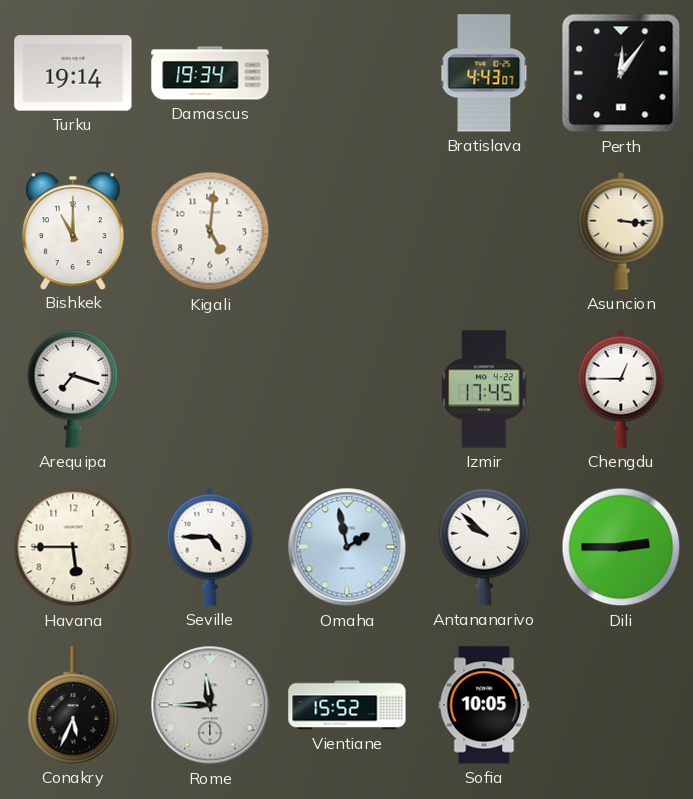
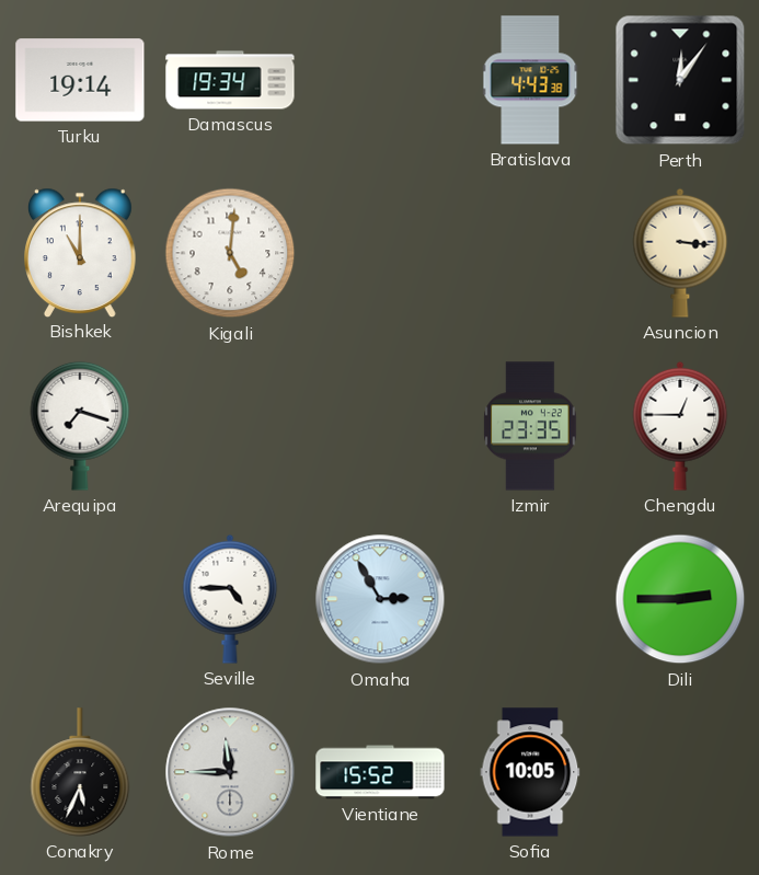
Bratislava: 4:43:07 -> 4:43:38
Izmir: 17:45 -> 23:35
Havana: 5:45 -> none
Omaha: 1:58 -> 2:55
Antananarivo: 9:52 -> none
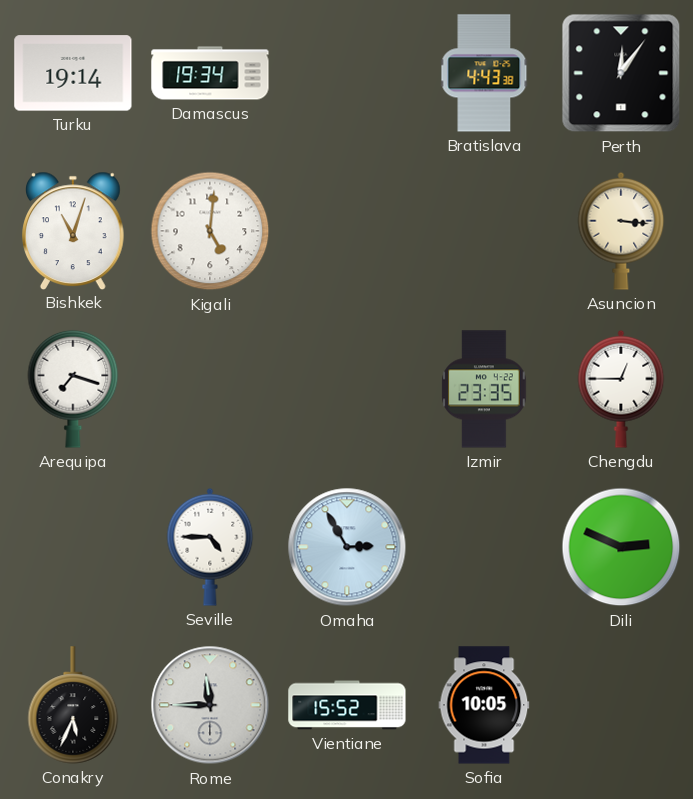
Bishkek: 11:00 -> 11:03
Dili: 2:45 -> 2:49
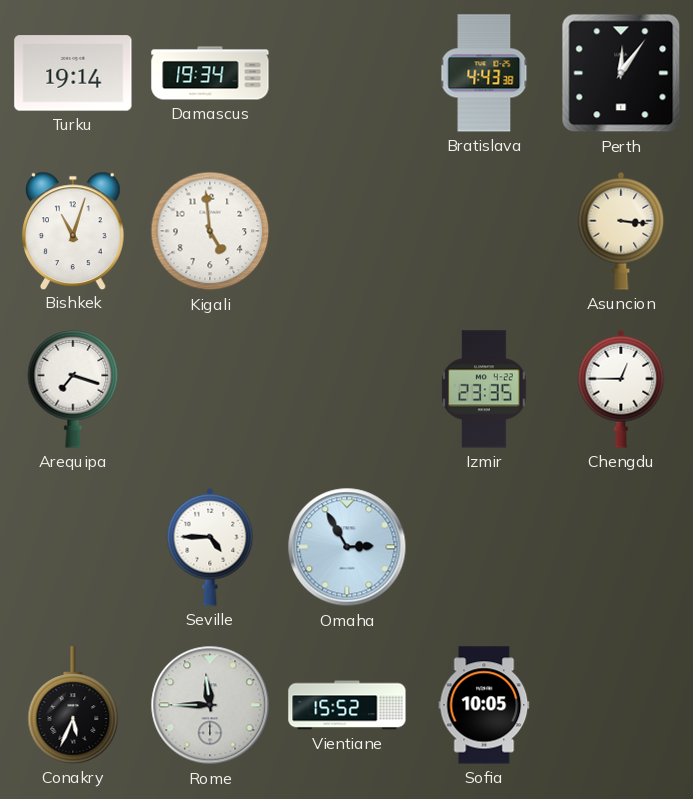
Kigali: 5:01 -> 4:59
Dili: 2:49 -> none
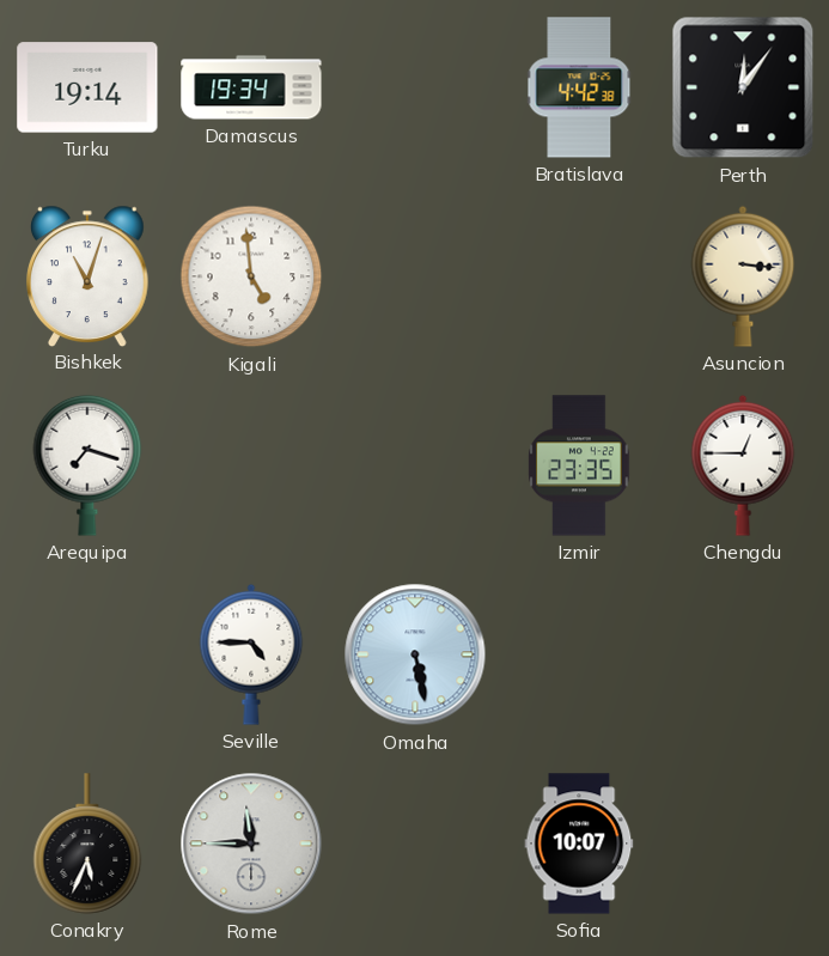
Bratislava: 4:43 -> 4:42
Omaha: 2:55 -> 5:28
Vientiane: 15:52 -> none
Sofia: 10:05 -> 10:07
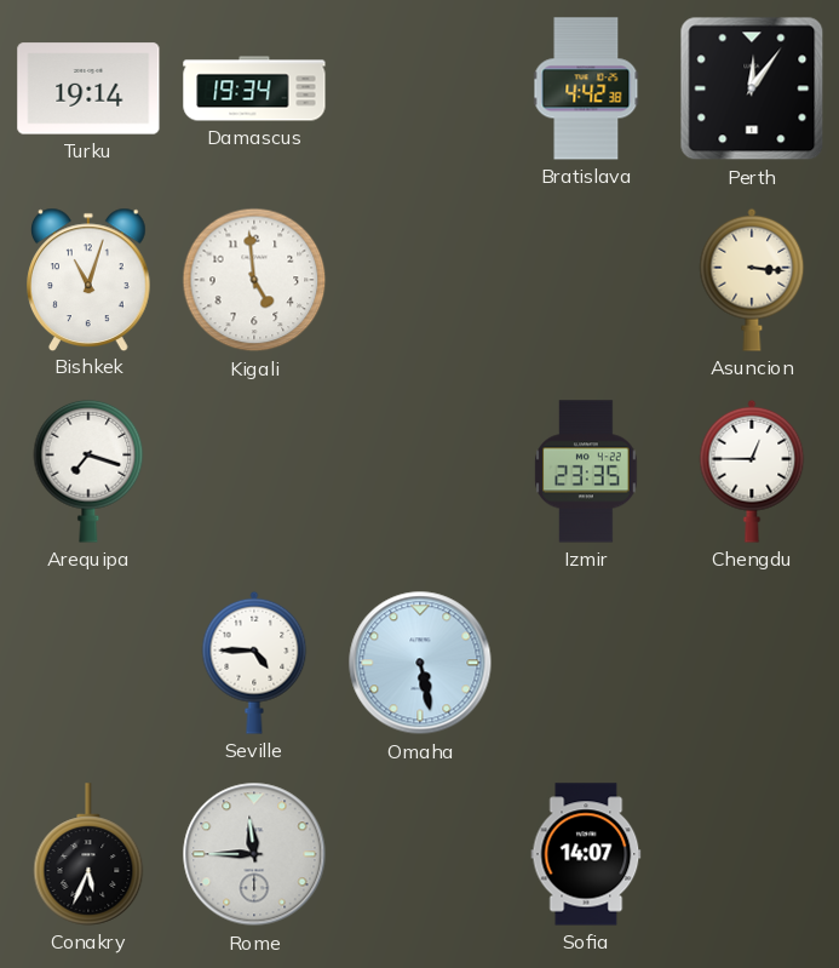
Sofia: 10:07 -> 14:07
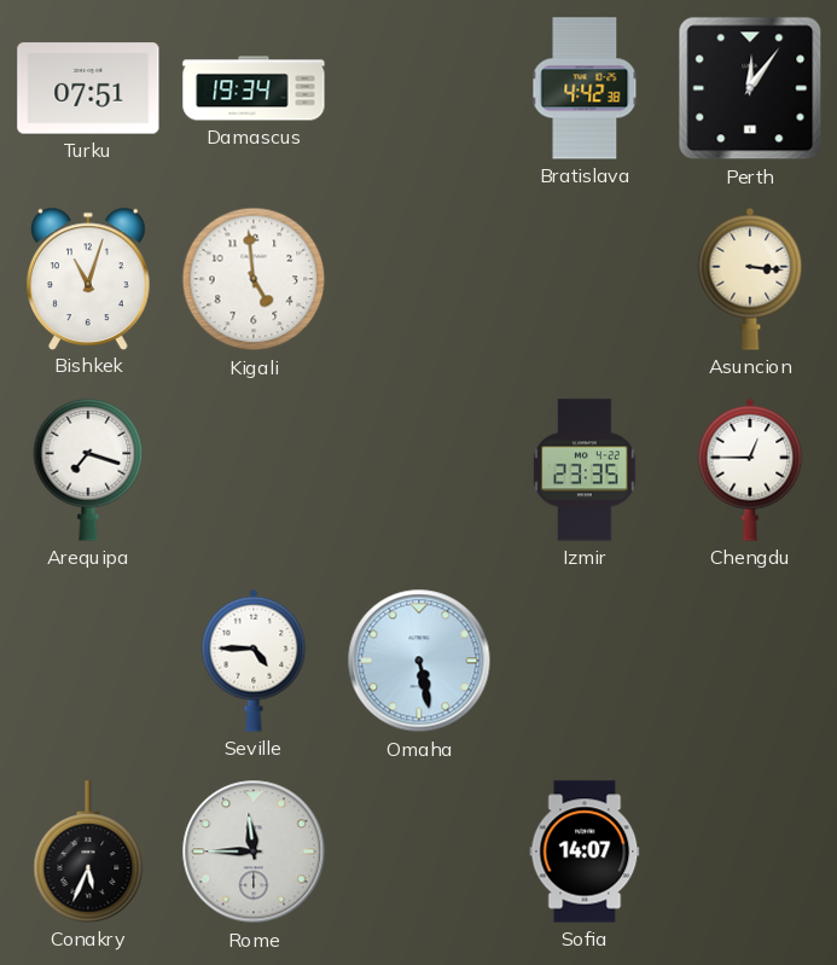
Turku: 19:14 -> 07:51
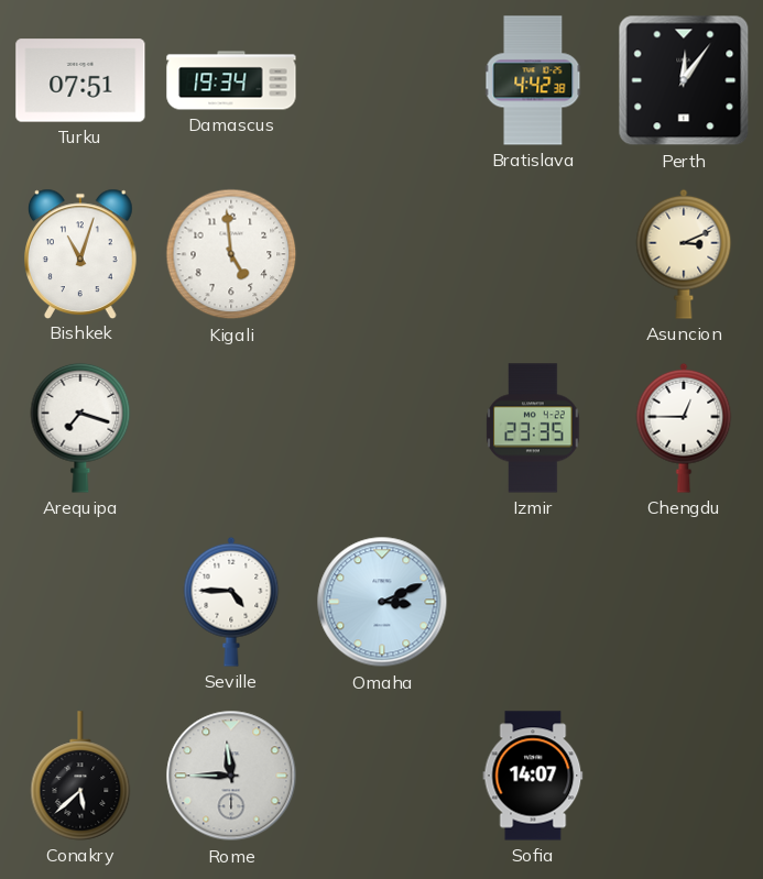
Asuncion: 3:16 -> 3:11
Omaha: 5:28 -> 3:11
Conakry: 5:34 -> 5:38
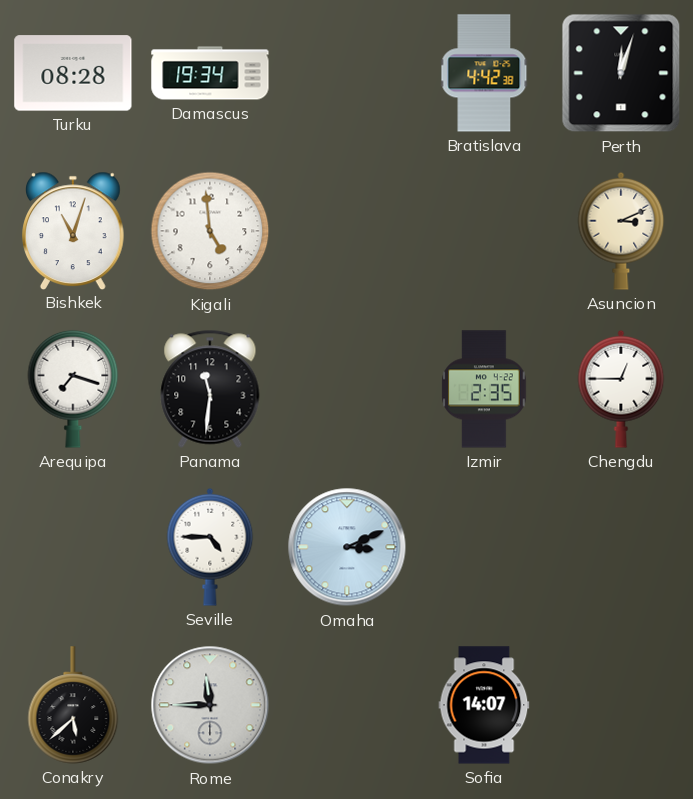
Turku: 07:51 -> 08:28
Perth: 12:06 -> 12:03
Panama: none -> 11:31
Izmir: 23:35 -> 2:35
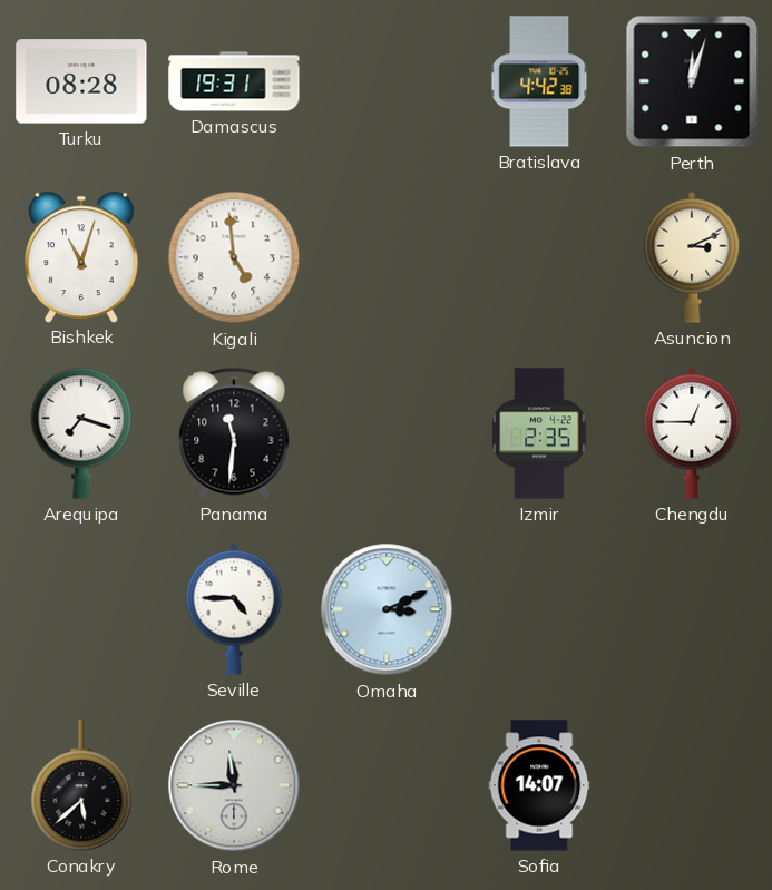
Damascus: 19:34 -> 19:31
